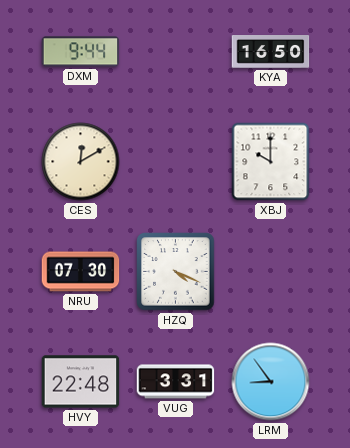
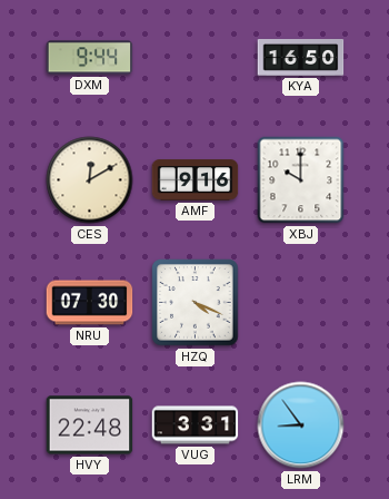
AMF: none -> 9:16
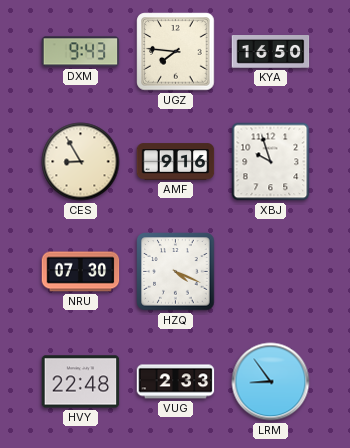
DXM: 9:44 -> 9:43
UGZ: none -> 7:46
CES: 12:10 -> 8:55
XBJ: 10:00 -> 9:57
VUG: 3:31 -> 2:33
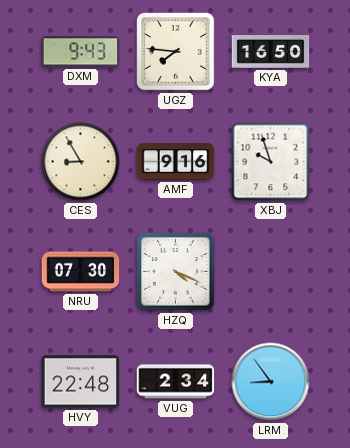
VUG: 2:33 -> 2:34
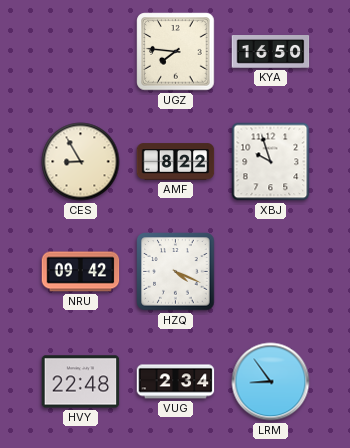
DXM: 9:43 -> none
AMF: 9:16 -> 8:22
NRU: 07:30 -> 09:42
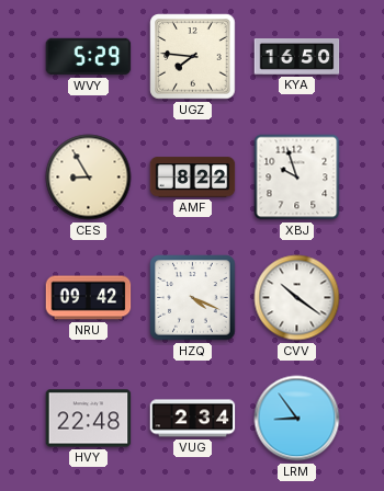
WVY: none -> 5:29
CVV: none -> 10:21
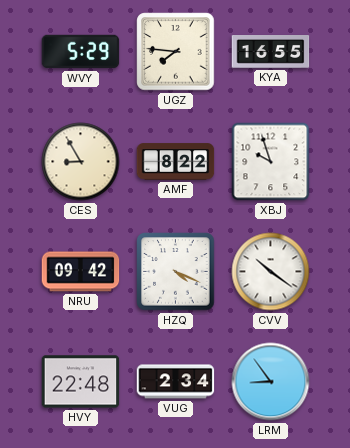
KYA: 16:50 -> 16:55
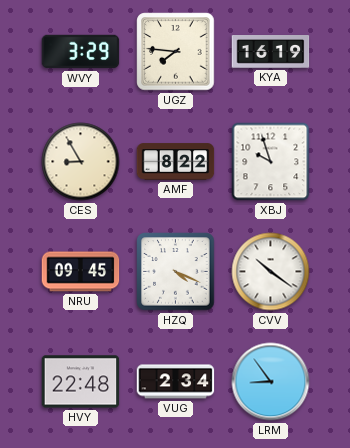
WVY: 5:29 -> 3:29
KYA: 16:55 -> 16:19
NRU: 09:42 -> 09:45
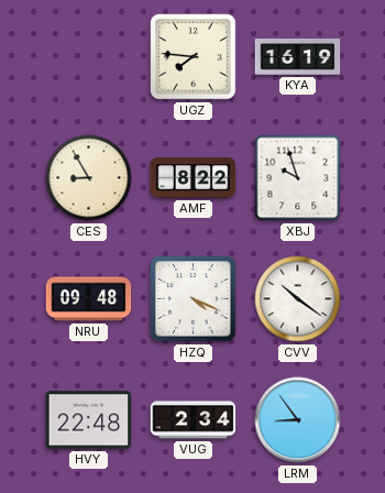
WVY: 3:29 -> none
NRU: 09:45 -> 09:48
